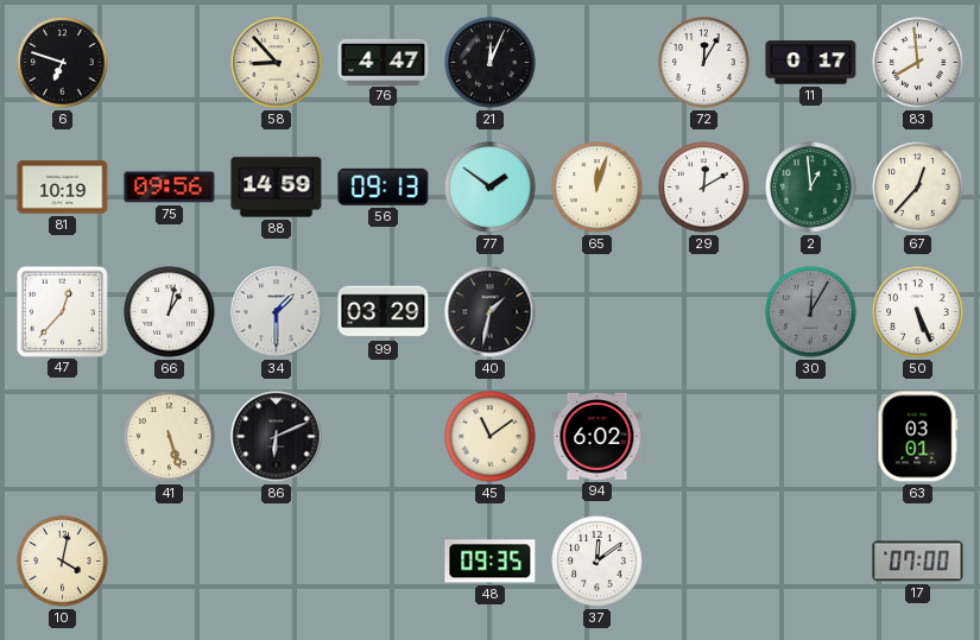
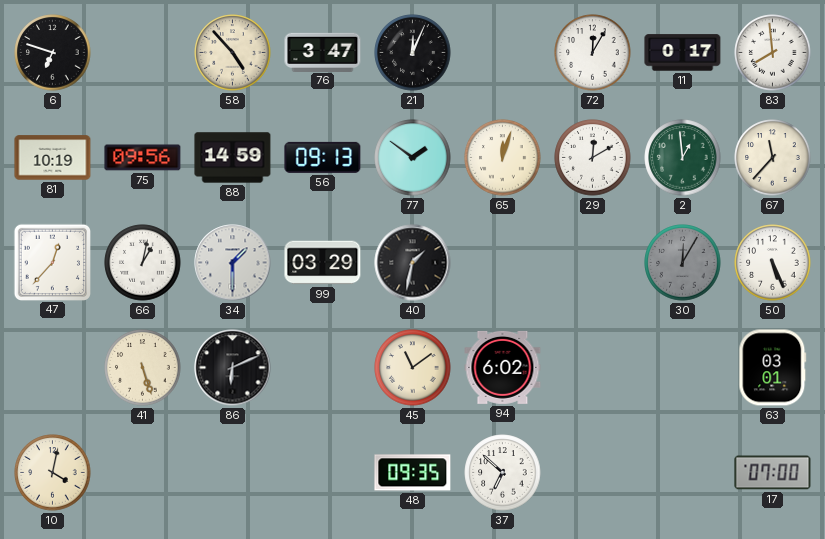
58: 8:53 -> 4:53
76: 4:47 -> 3:47
67: 12:37 -> 11:37
37: 12:09 -> 6:52
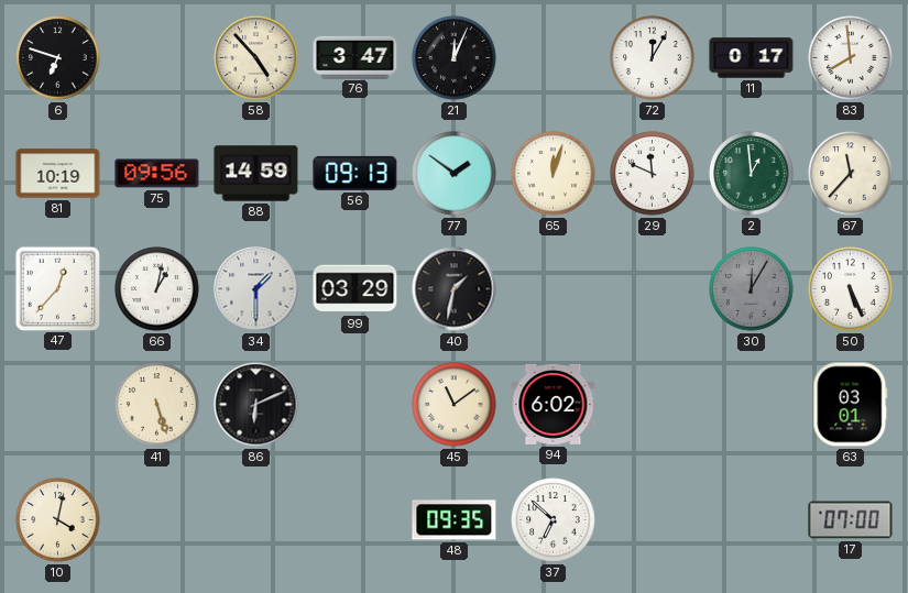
29: 12:10 -> 11:49
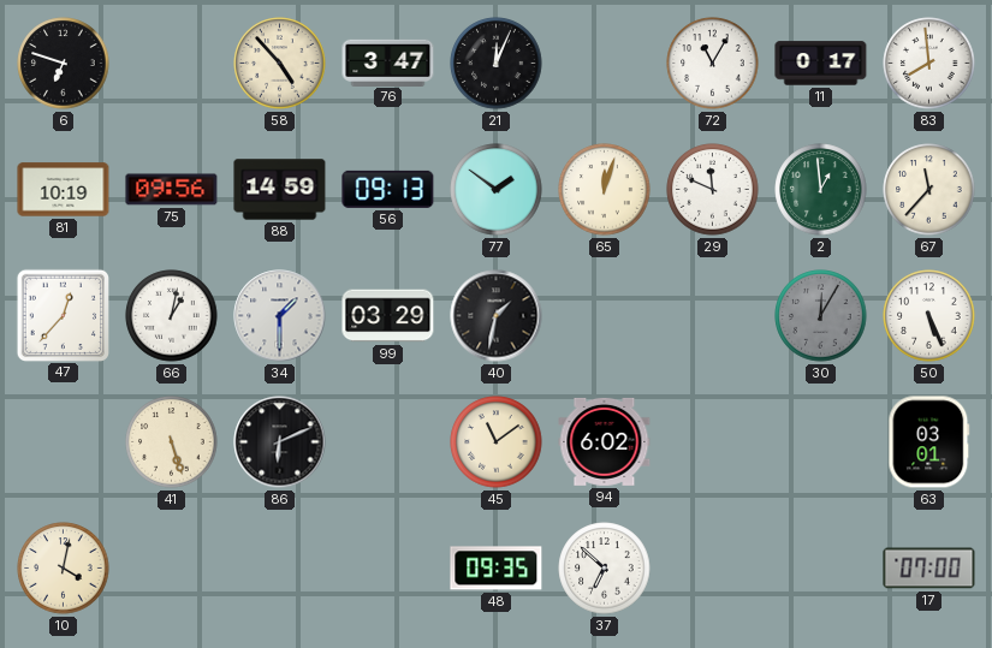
72: 12:05 -> 11:05
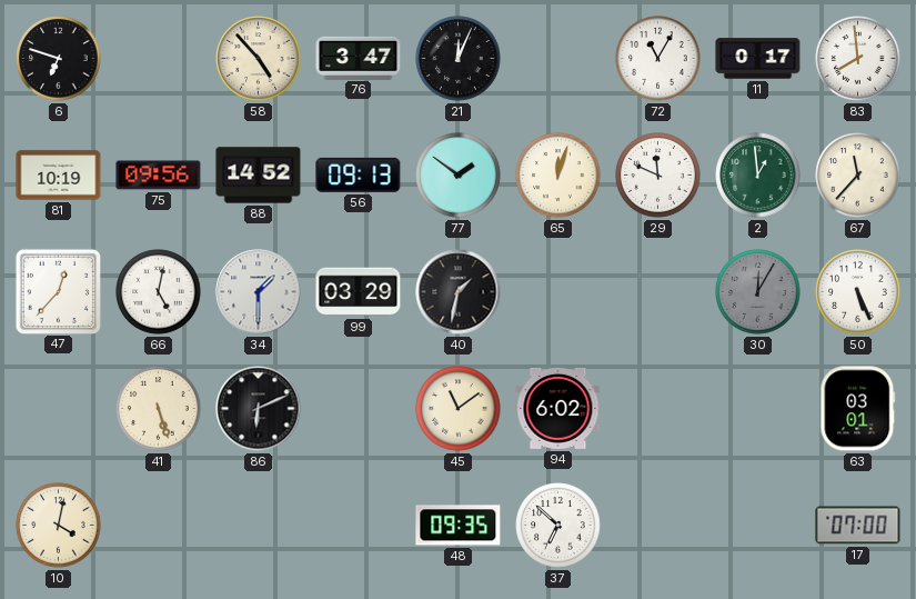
88: 14:59 -> 14:52
66: 1:02 -> 5:02
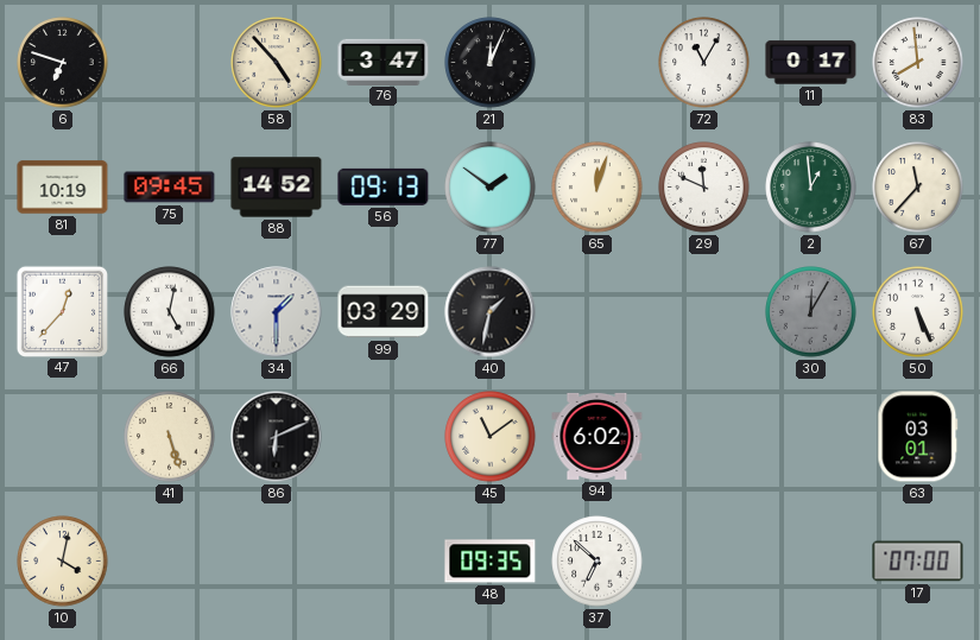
75: 09:56 -> 09:45
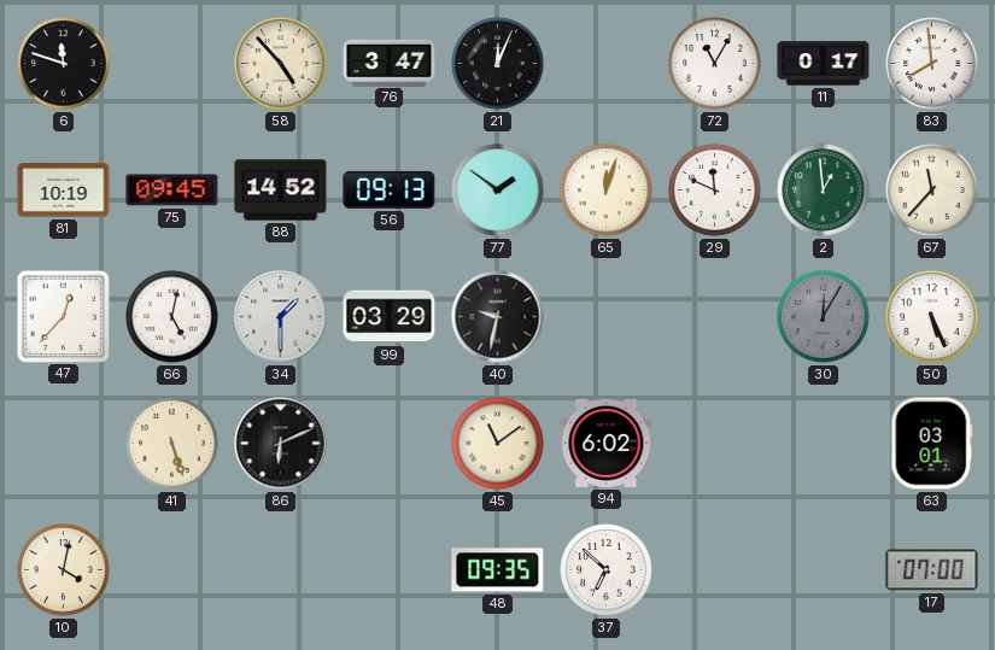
6: 6:48 -> 11:48
40: 1:32 -> 9:32
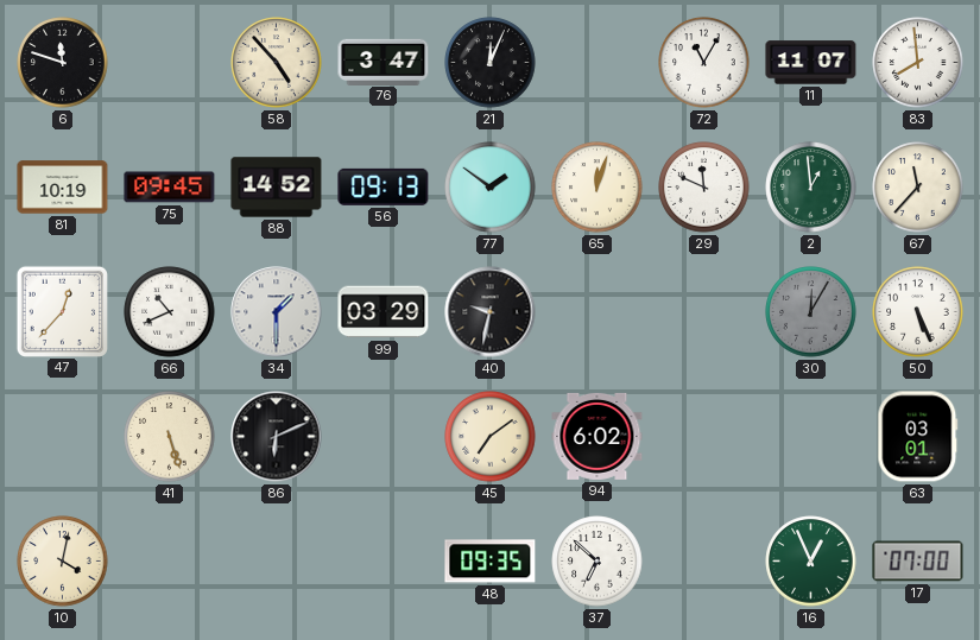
11: 0:17 -> 11:07
66: 5:02 -> 10:41
45: 11:09 -> 7:09
16: none -> 12:56
